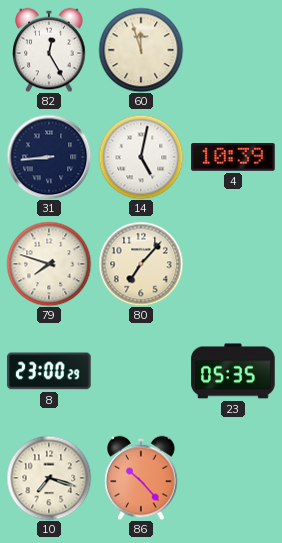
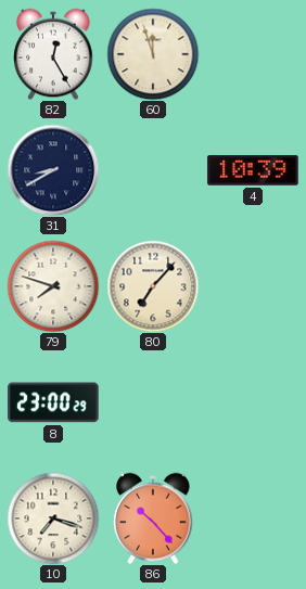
31: 8:44 -> 8:40
14: 5:02 -> none
23: 05:35 -> none
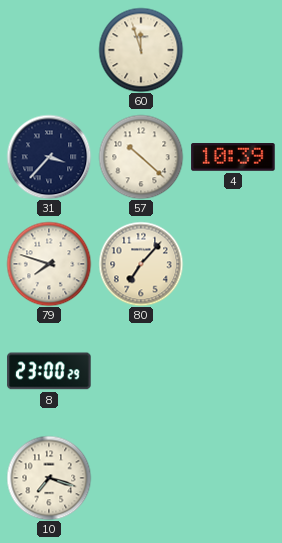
82: 12:25 -> none
31: 8:40 -> 3:37
57: none -> 10:22
86: 10:23 -> none
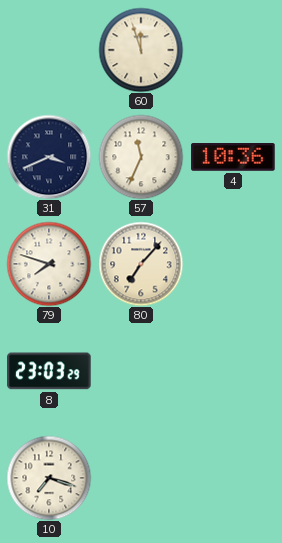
31: 3:37 -> 3:41
57: 10:22 -> 11:34
4: 10:39 -> 10:36
8: 23:00 -> 23:03
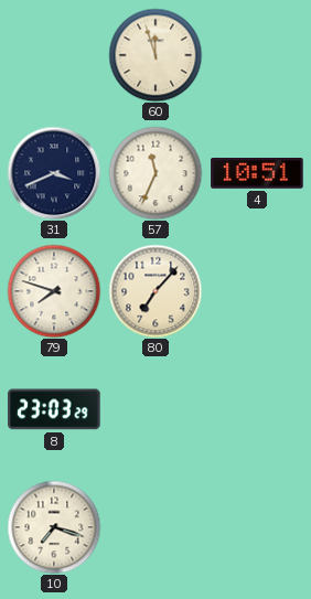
4: 10:36 -> 10:51
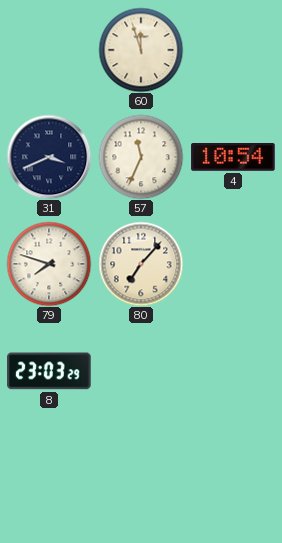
4: 10:51 -> 10:54
10: 7:18 -> none
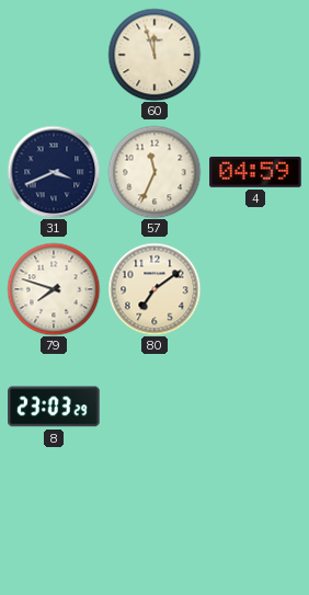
4: 10:54 -> 04:59
80: 7:07 -> 7:09
